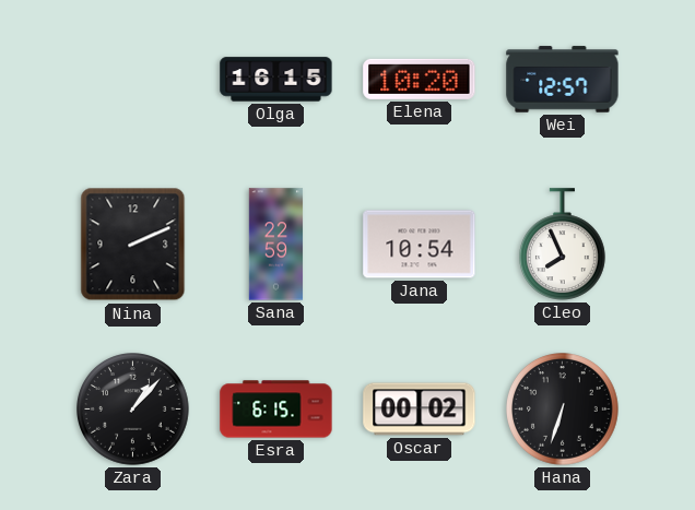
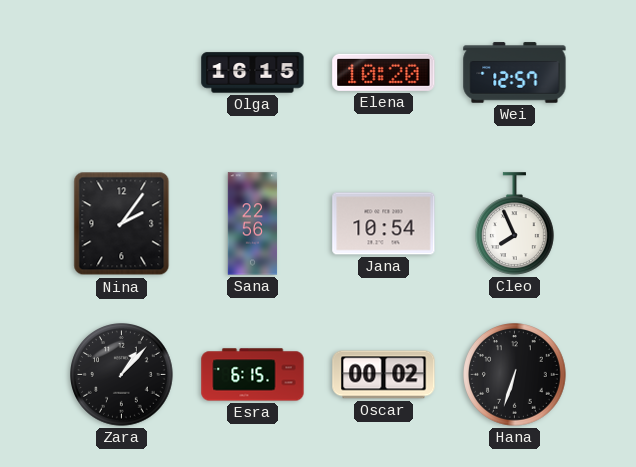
Nina: 2:11 -> 2:06
Sana: 22:59 -> 22:56
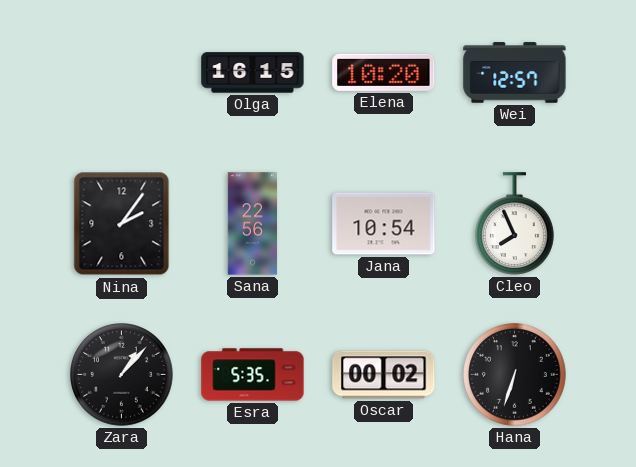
Esra: 6:15 -> 5:35
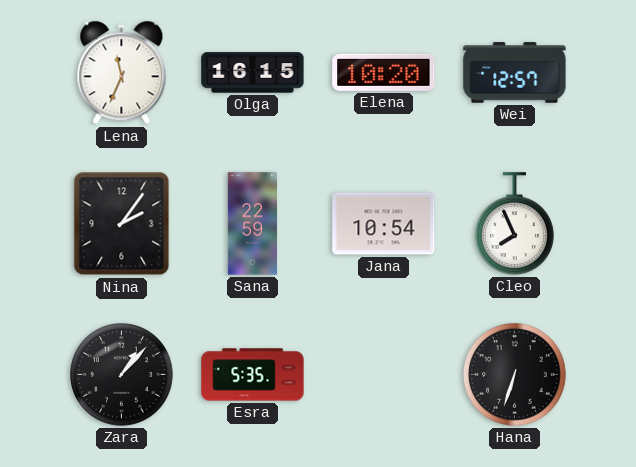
Lena: none -> 11:34
Sana: 22:56 -> 22:59
Oscar: 00:02 -> none
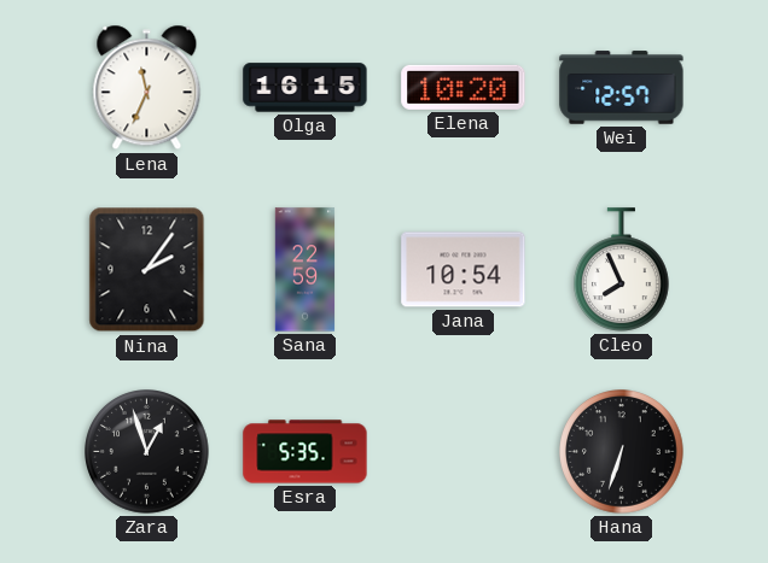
Zara: 1:07 -> 12:57
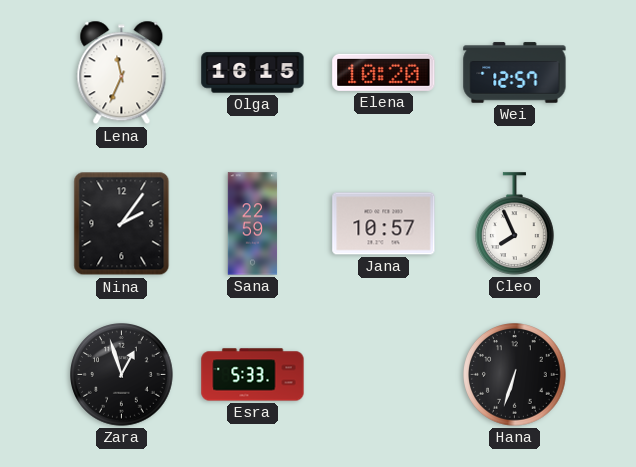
Jana: 10:54 -> 10:57
Esra: 5:35 -> 5:33
